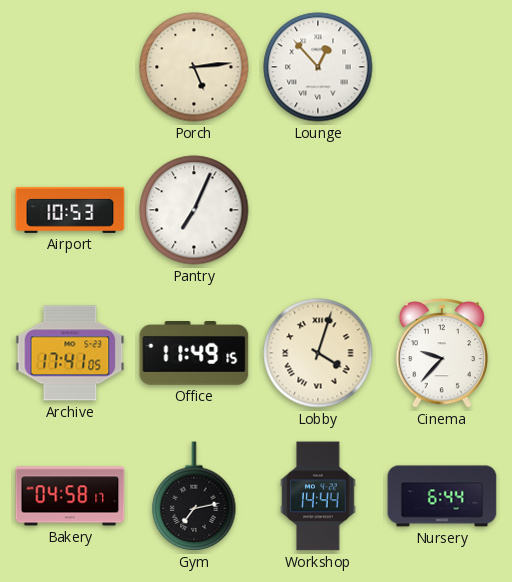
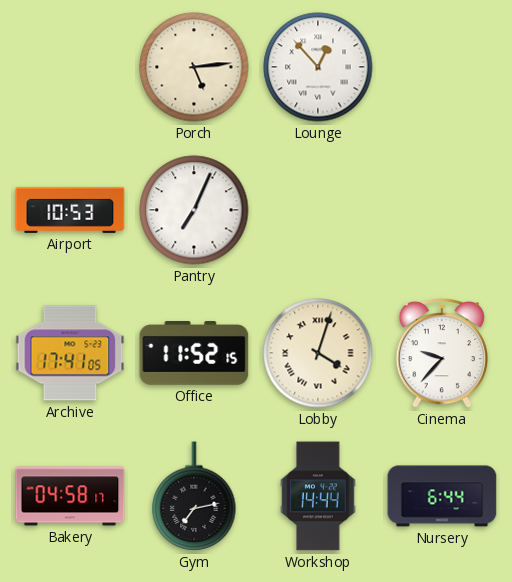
Office: 11:49 -> 11:52
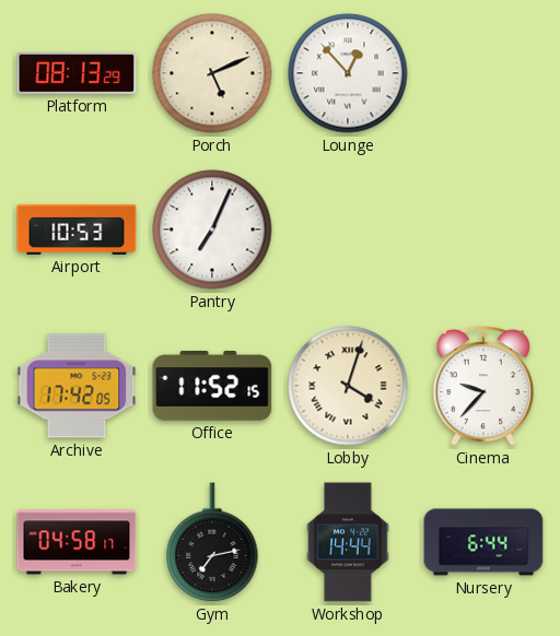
Platform: none -> 08:13
Porch: 5:14 -> 5:11
Archive: 17:41 -> 17:42
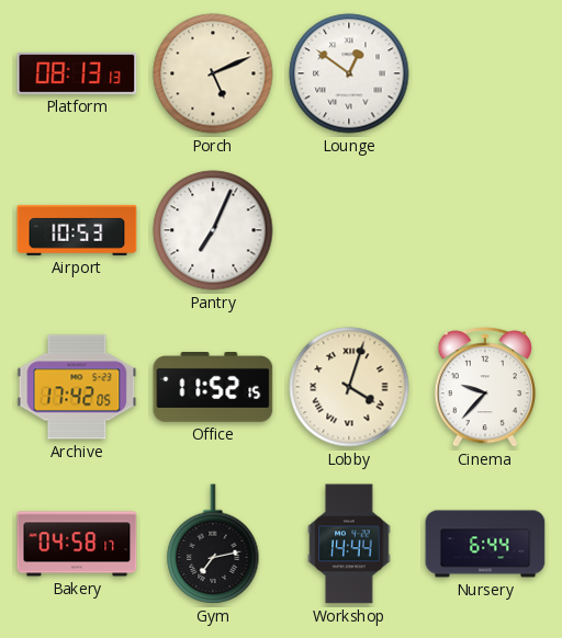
Platform: 08:13:29 -> 08:13:13
Lounge: 12:53 -> 12:51
